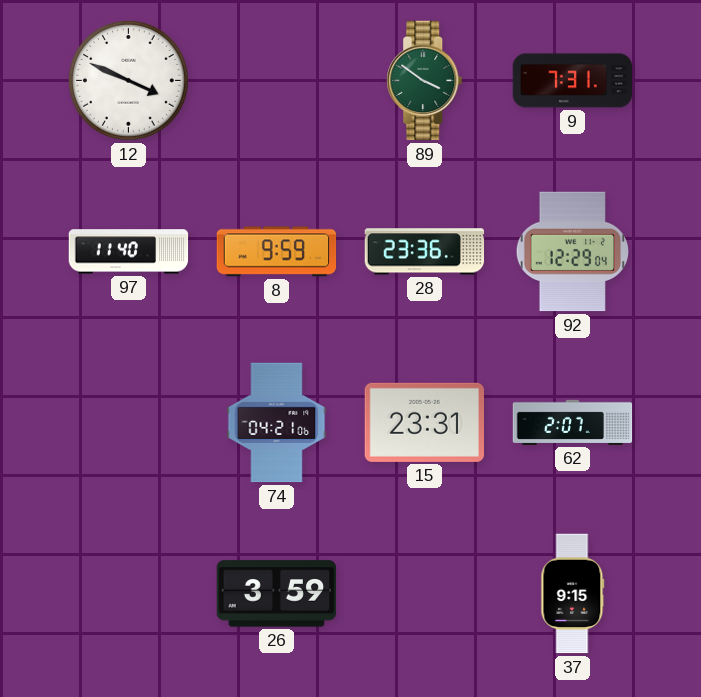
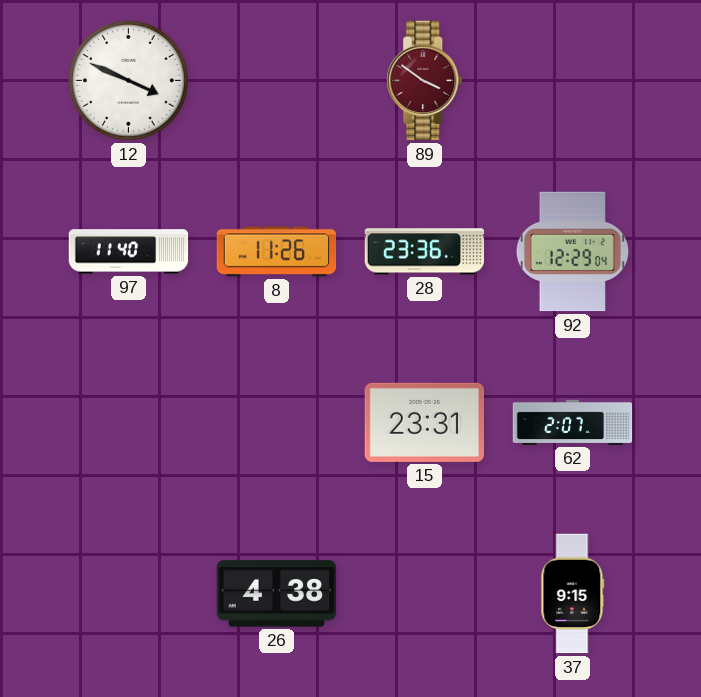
89 dial: green -> burgundy
9: 7:31 -> none
8: 9:59 -> 11:26
74: 04:21 -> none
26: 3:59 -> 4:38
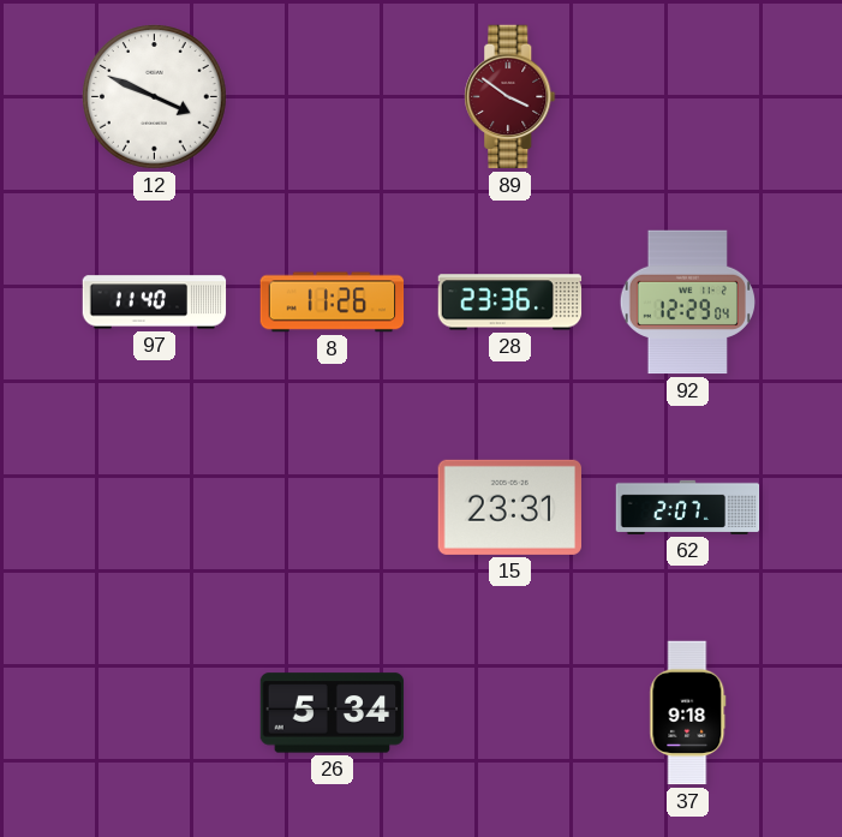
26: 4:38 -> 5:34
37: 9:15 -> 9:18
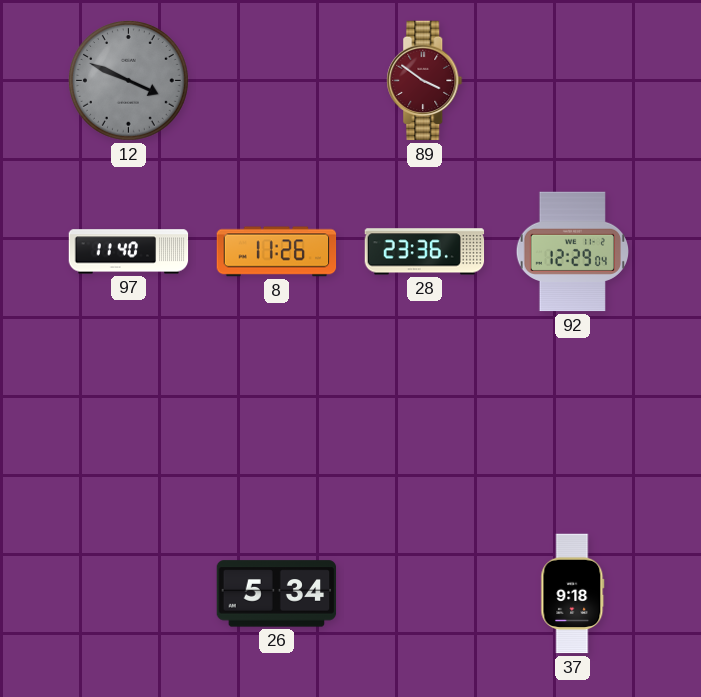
12 dial: white -> grey
15: 23:31 -> none
62: 2:07 -> none
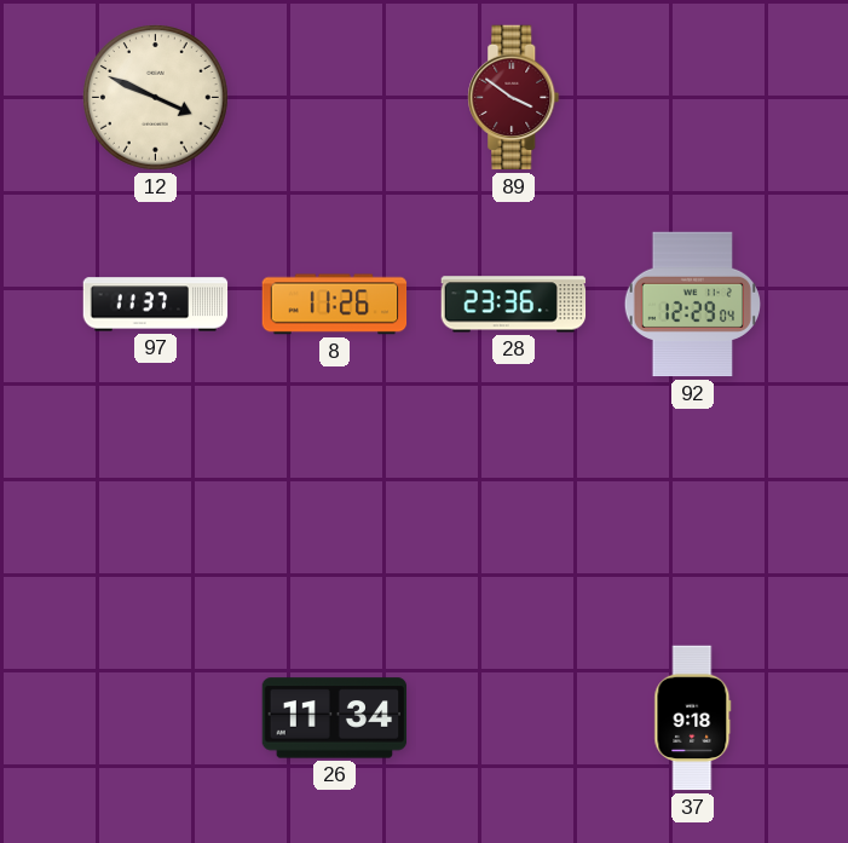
12 dial: grey -> cream
97: 11:40 -> 11:37
26: 5:34 -> 11:34
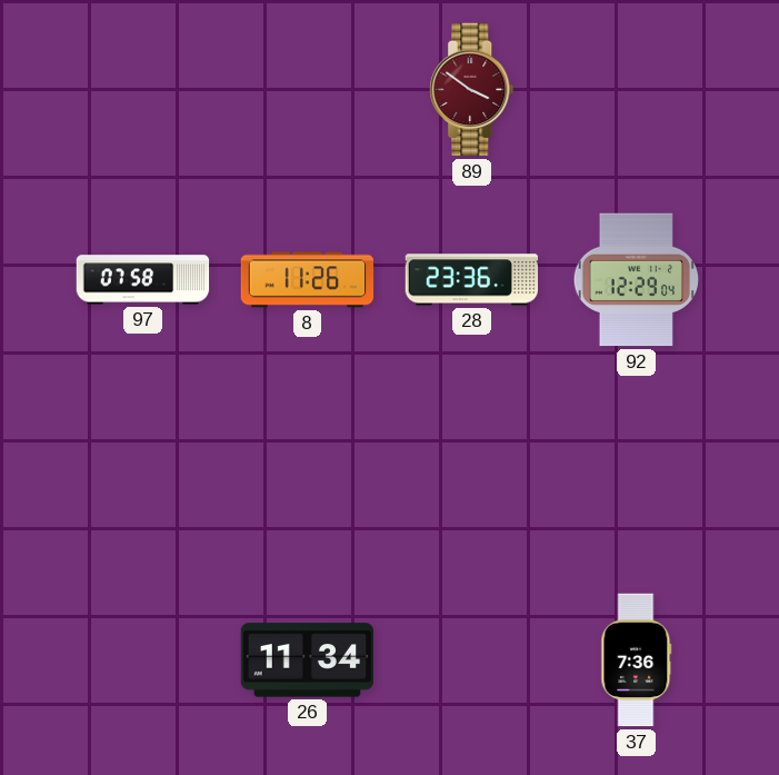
12: 3:49 -> none
97: 11:37 -> 07:58
37: 9:18 -> 7:36
